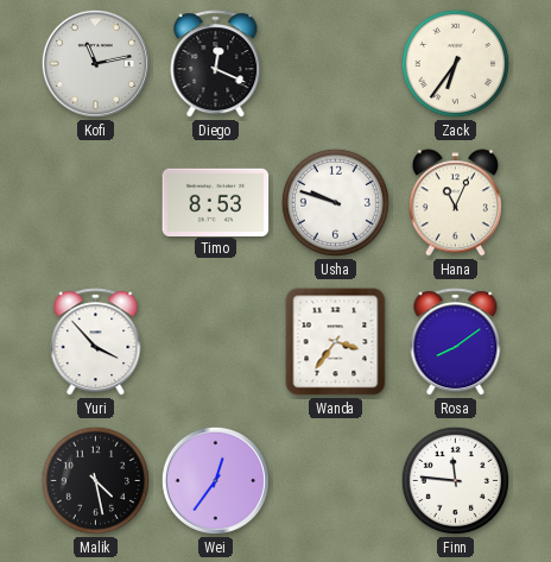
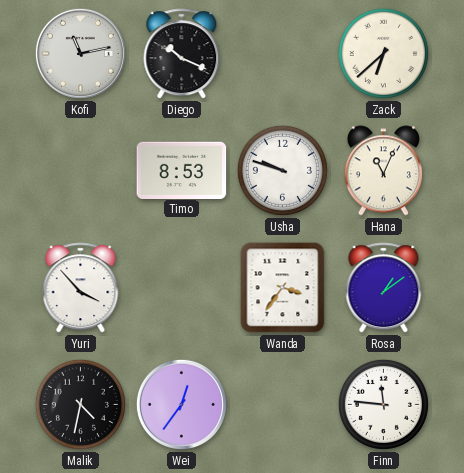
Diego: 12:19 -> 10:19
Zack: 6:36 -> 6:38
Rosa: 8:09 -> 1:09
Malik: 4:28 -> 4:32
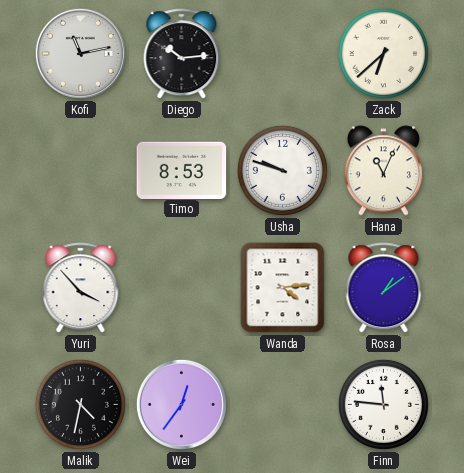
Diego: 10:19 -> 10:14
Wanda: 3:36 -> 4:14
